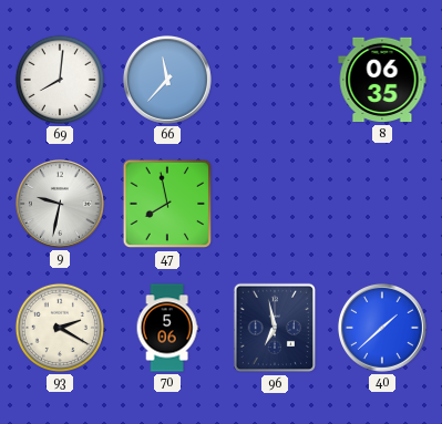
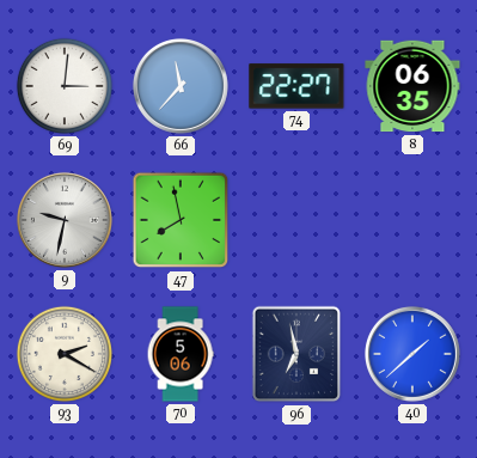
69: 8:01 -> 3:01
74: none -> 22:27
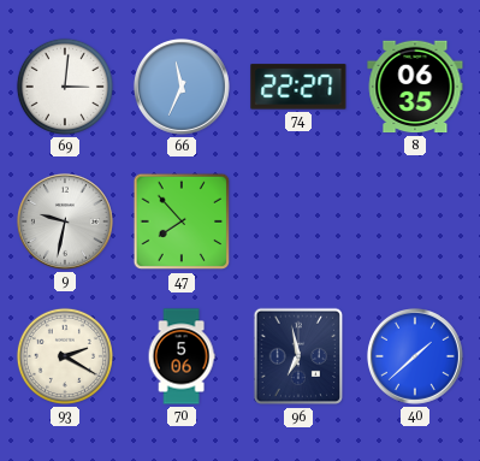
66: 11:37 -> 11:34
47: 7:58 -> 7:53
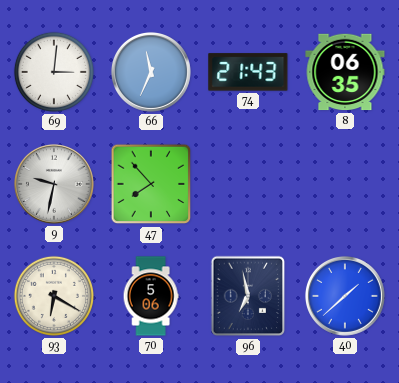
74: 22:27 -> 21:43
93: 2:20 -> 6:20
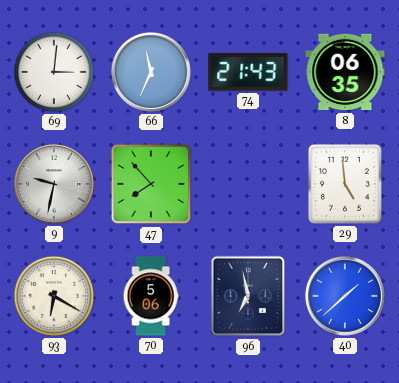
29: none -> 4:59
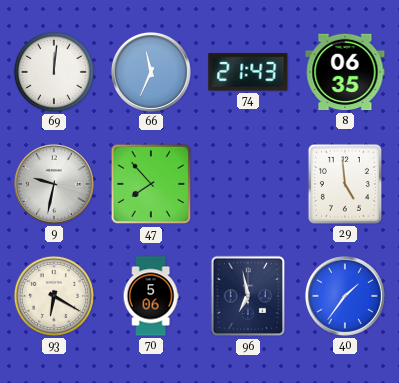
69: 3:01 -> 12:01
40: 1:38 -> 1:36
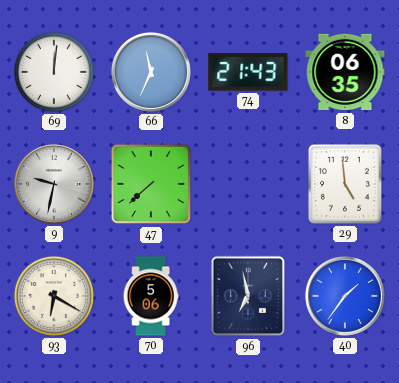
47: 7:53 -> 7:38
